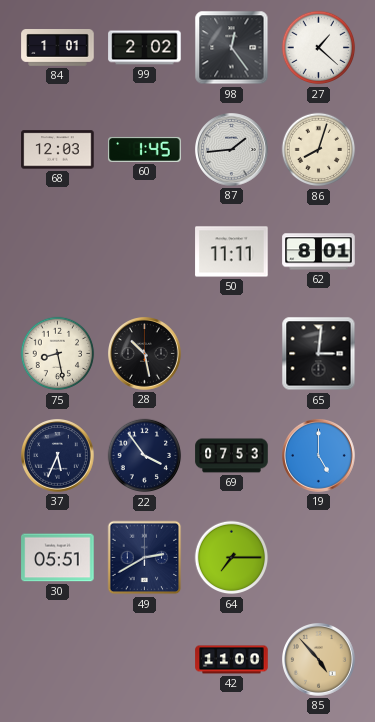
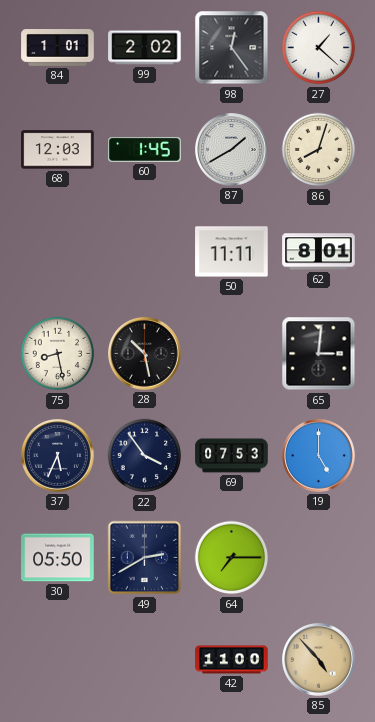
87: 1:44 -> 1:40
30: 05:51 -> 05:50
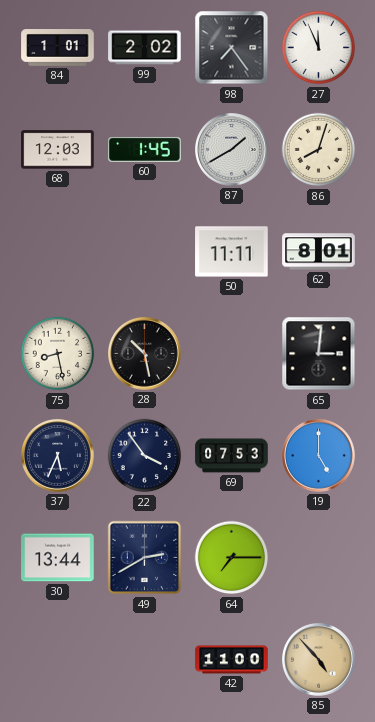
98: 12:24 -> 7:24
27: 1:22 -> 11:56
30: 05:50 -> 13:44
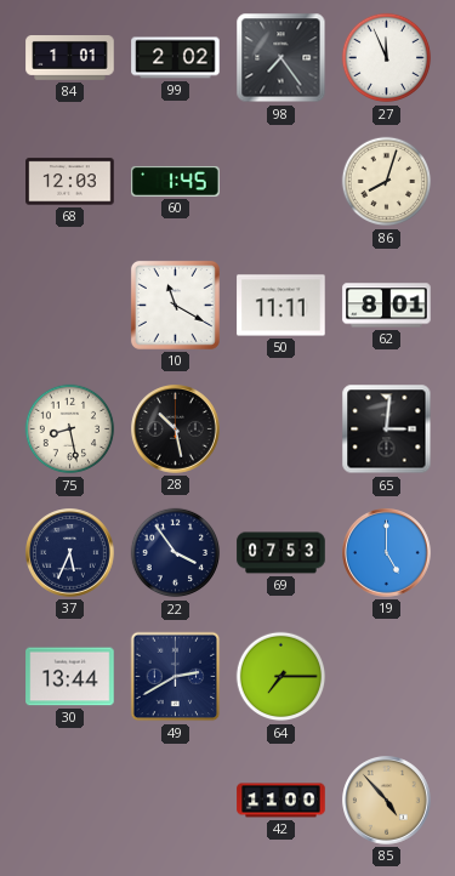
87: 1:40 -> none
10: none -> 11:20
